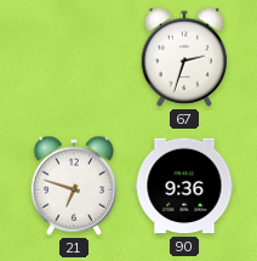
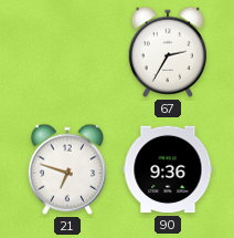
67: 2:33 -> 2:35
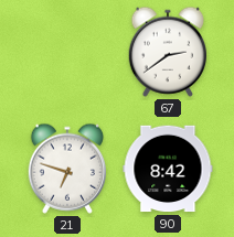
67: 2:35 -> 2:39
90: 9:36 -> 8:42
